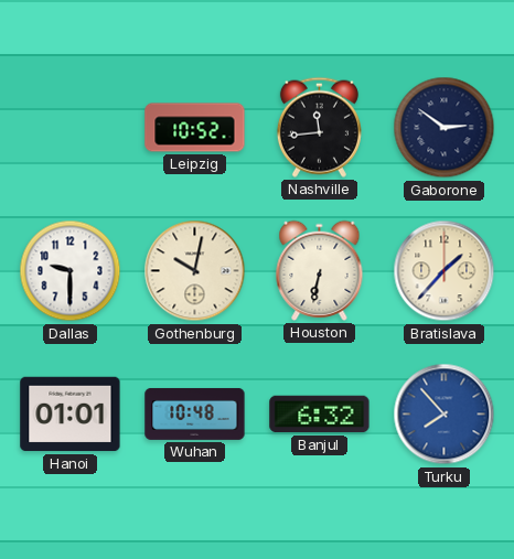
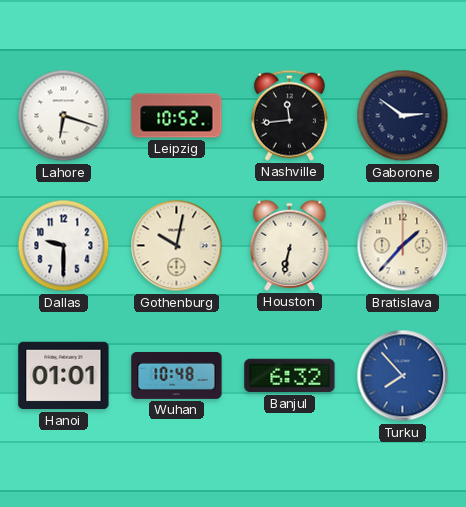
Lahore: none -> 6:18
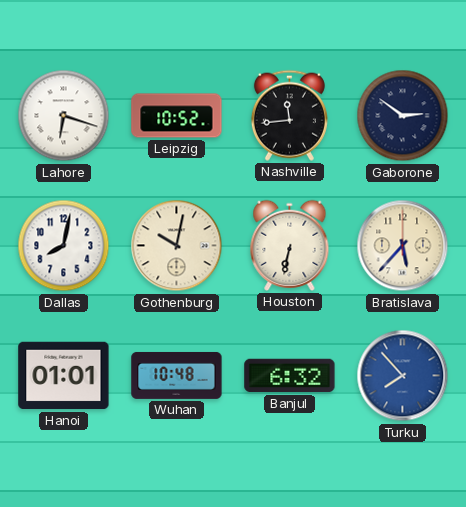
Dallas: 9:30 -> 8:02
Bratislava: 1:37 -> 5:37
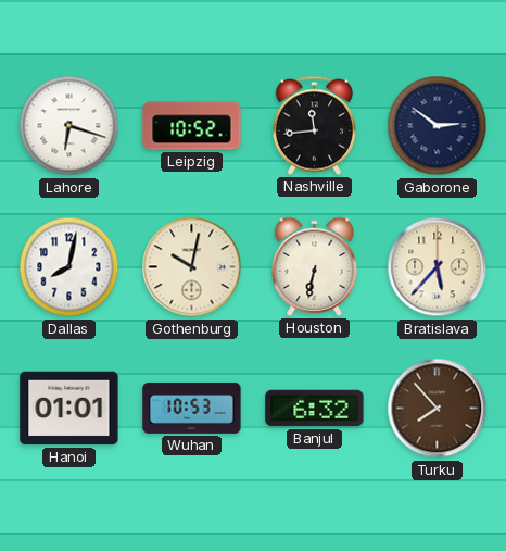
Wuhan: 10:48 -> 10:53
Turku dial: blue -> brown
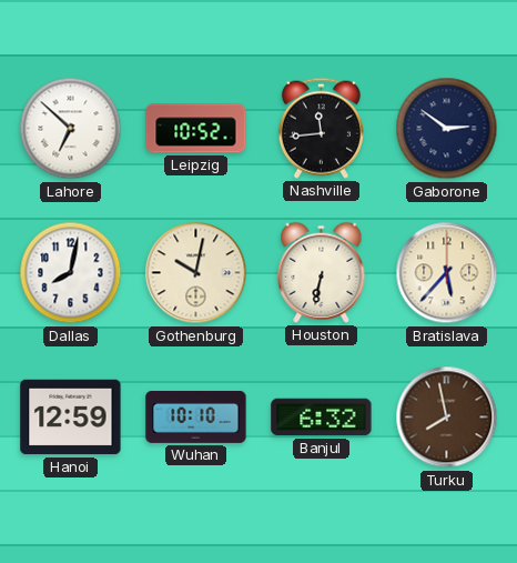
Lahore: 6:18 -> 6:52
Hanoi: 01:01 -> 12:59
Wuhan: 10:53 -> 10:10
Turku: 7:53 -> 7:58
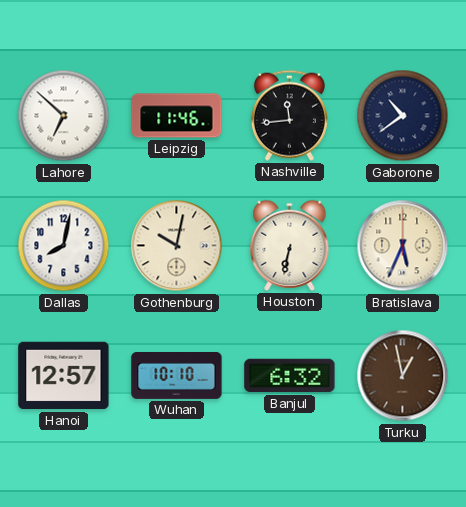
Leipzig: 10:52 -> 11:46
Gaborone: 2:51 -> 10:39
Bratislava: 5:37 -> 5:34
Hanoi: 12:59 -> 12:57
Turku: 7:58 -> 12:58
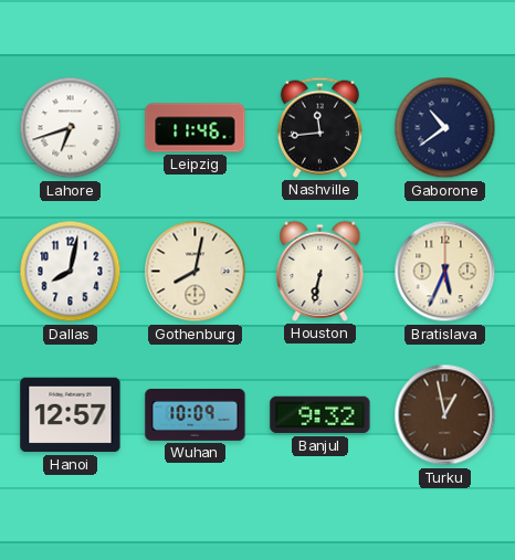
Lahore: 6:52 -> 6:42
Gothenburg: 10:02 -> 8:02
Wuhan: 10:10 -> 10:09
Banjul: 6:32 -> 9:32
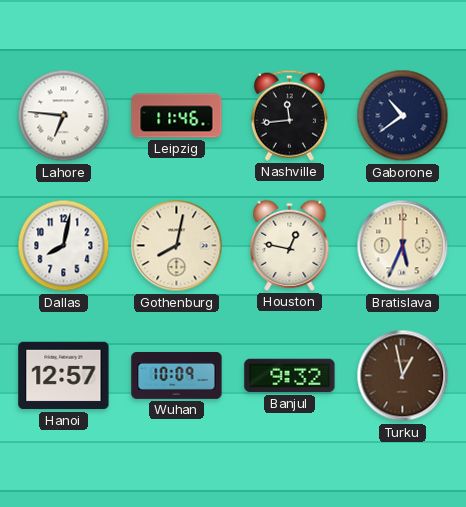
Lahore: 6:42 -> 6:46
Houston: 6:32 -> 12:47
